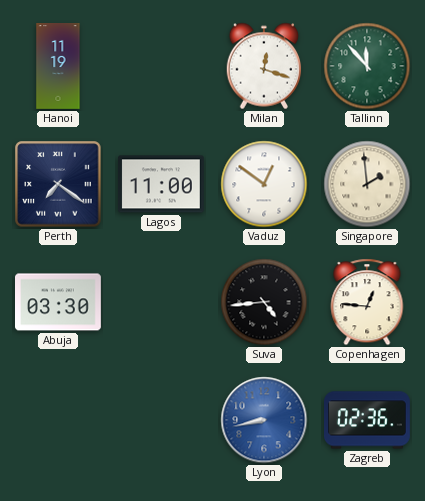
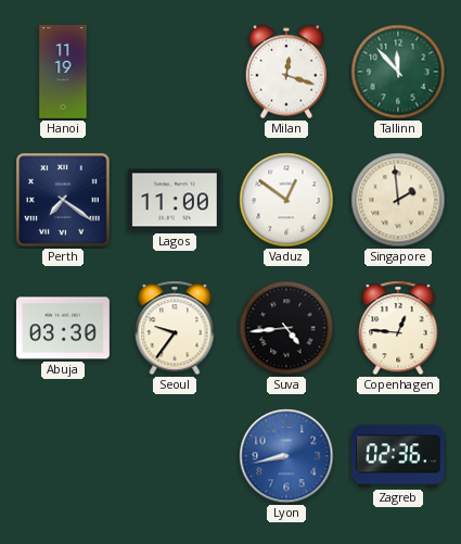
Seoul: none -> 9:36
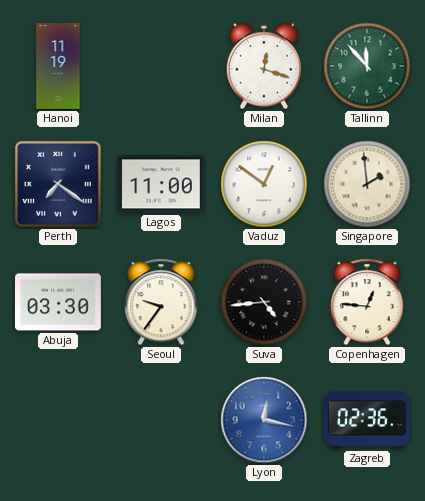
Lyon: 8:43 -> 12:17
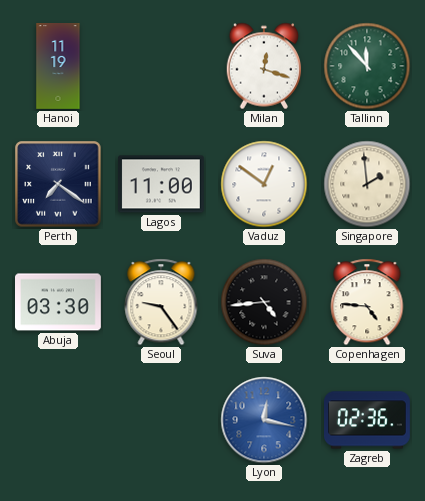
Seoul: 9:36 -> 9:24
Copenhagen: 12:46 -> 4:46
